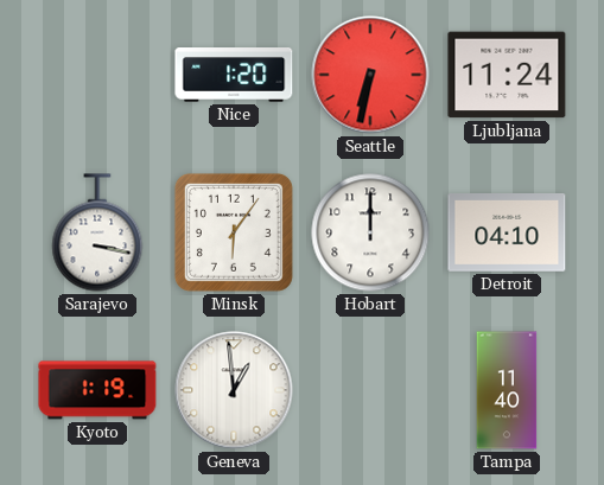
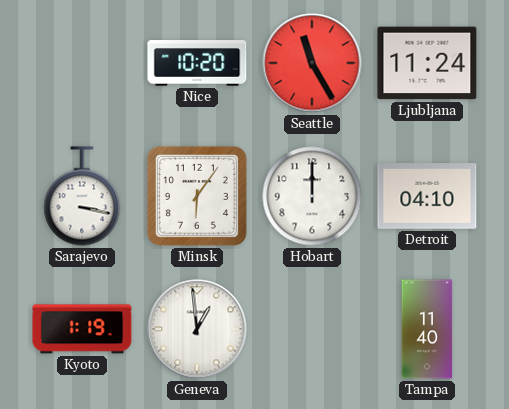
Nice: 1:20 -> 10:20
Seattle: 6:32 -> 11:25
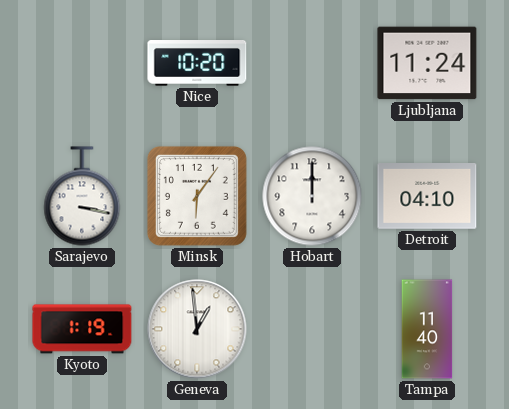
Seattle: 11:25 -> none
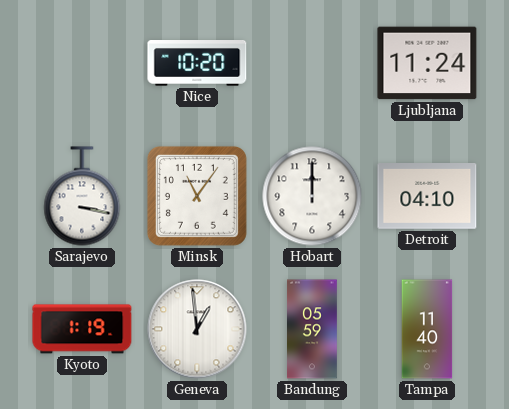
Minsk: 6:06 -> 11:06
Bandung: none -> 05:59
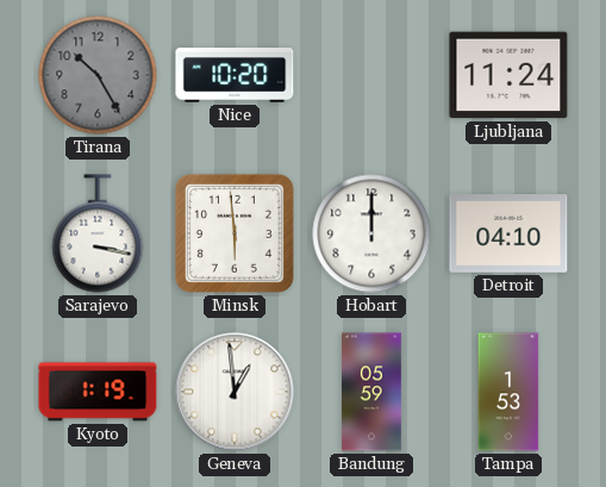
Tirana: none -> 10:25
Minsk: 11:06 -> 5:59
Tampa: 11:40 -> 1:53
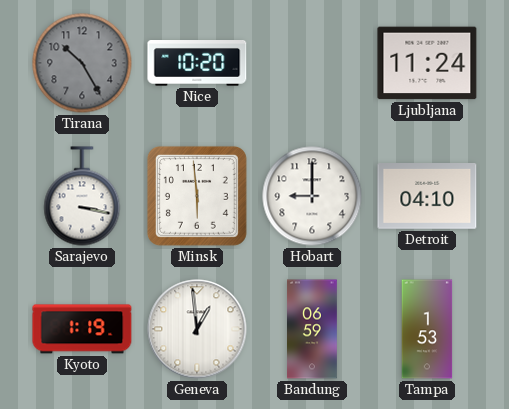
Hobart: 12:00 -> 9:00
Bandung: 05:59 -> 06:59
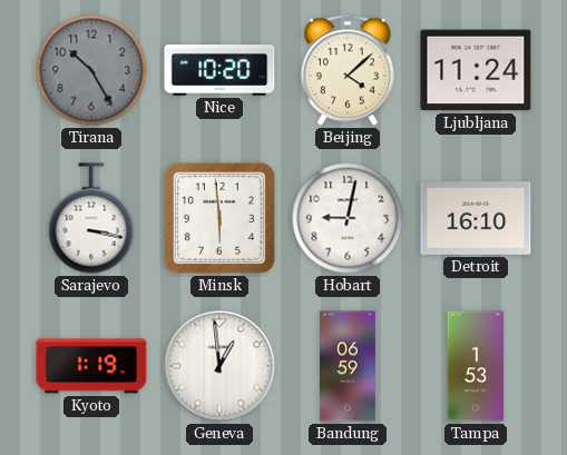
Beijing: none -> 4:08
Hobart: 9:00 -> 9:02
Detroit: 04:10 -> 16:10
